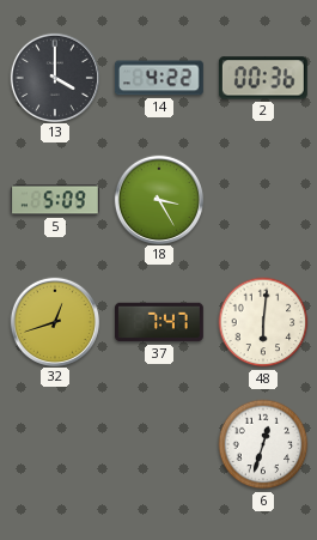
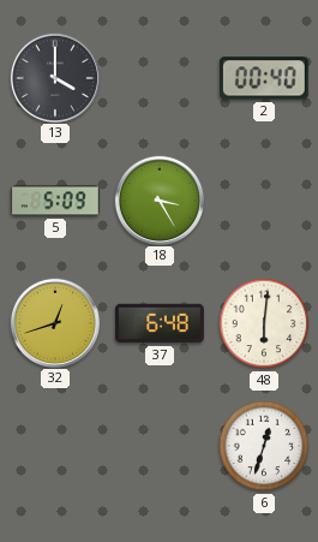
14: 4:22 -> none
2: 00:36 -> 00:40
37: 7:47 -> 6:48
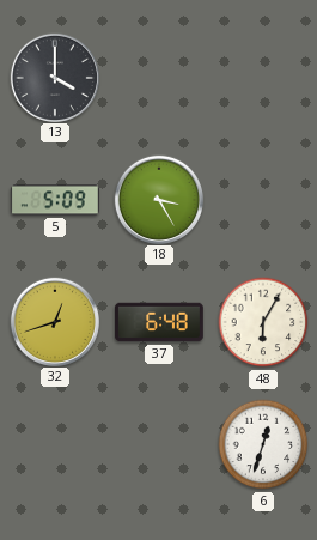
2: 00:40 -> none
48: 6:01 -> 6:05
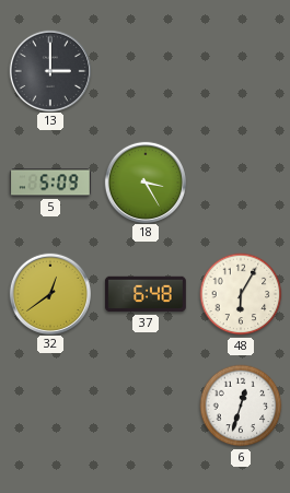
13: 4:00 -> 3:00
32: 12:42 -> 12:39
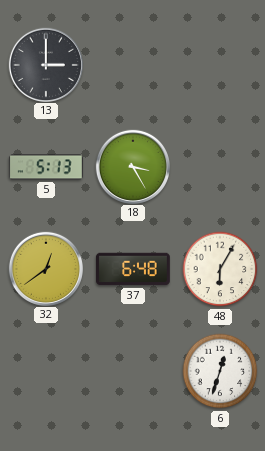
5: 5:09 -> 5:13
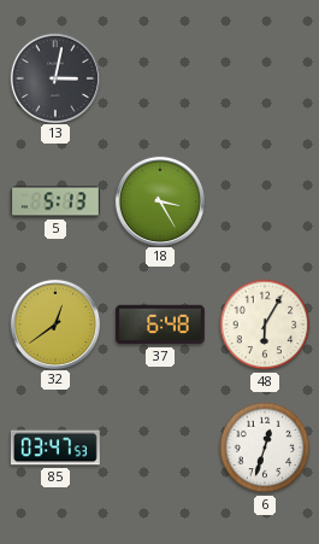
13: 3:00 -> 3:02
85: none -> 03:47
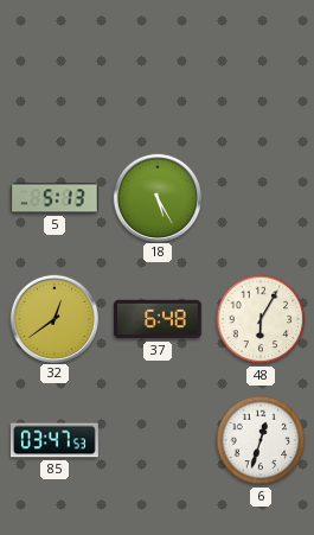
13: 3:02 -> none
18: 3:25 -> 5:25
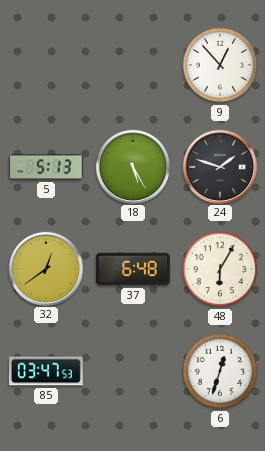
9: none -> 12:53
24: none -> 1:48
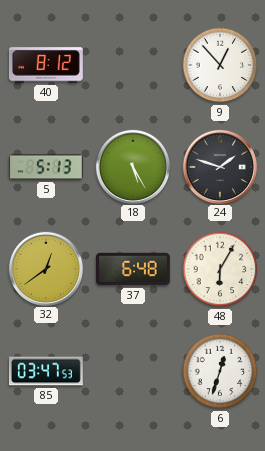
40: none -> 8:12
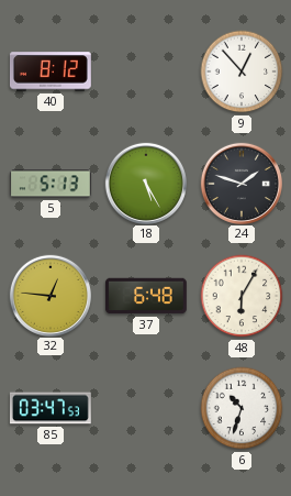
32: 12:39 -> 12:46
6: 12:33 -> 10:33
